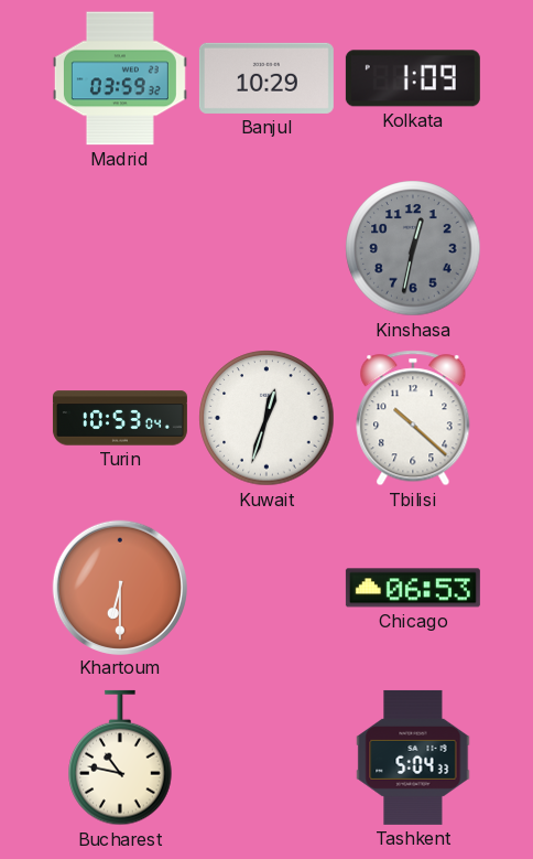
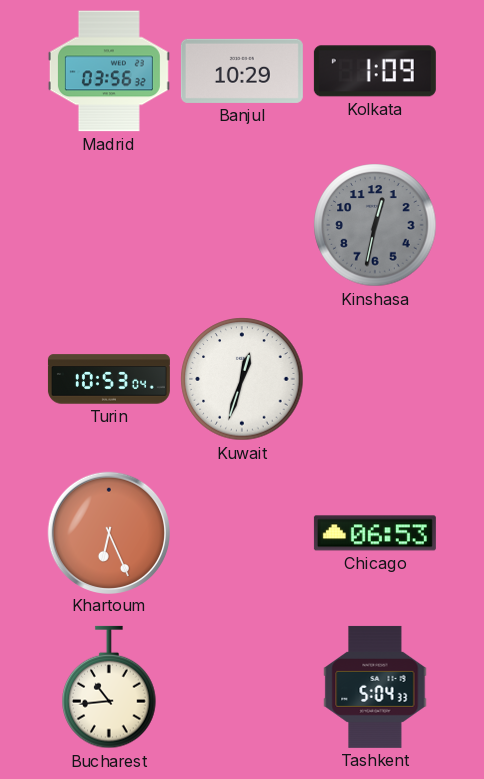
Madrid: 03:59 -> 03:56
Tbilisi: 10:22 -> none
Khartoum: 6:30 -> 6:26
Bucharest: 10:47 -> 10:44
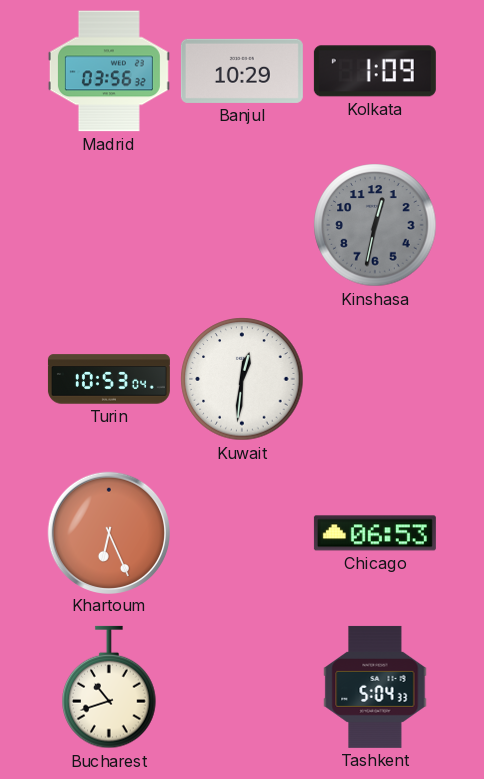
Kuwait: 12:33 -> 12:31
Bucharest: 10:44 -> 10:42
